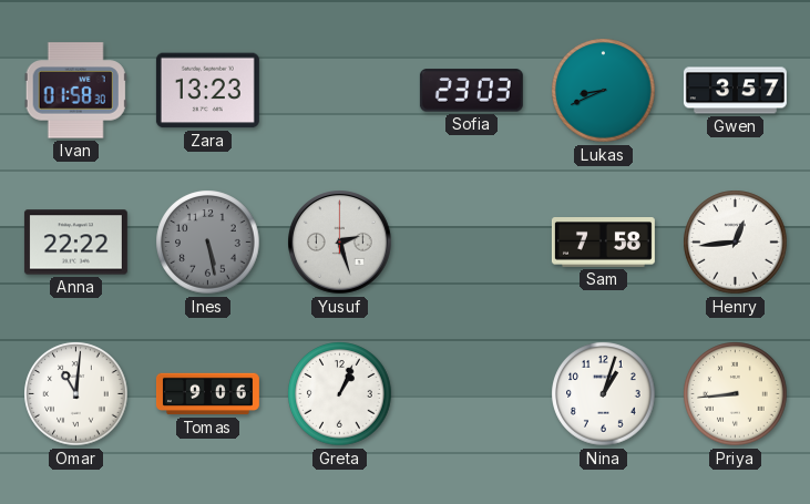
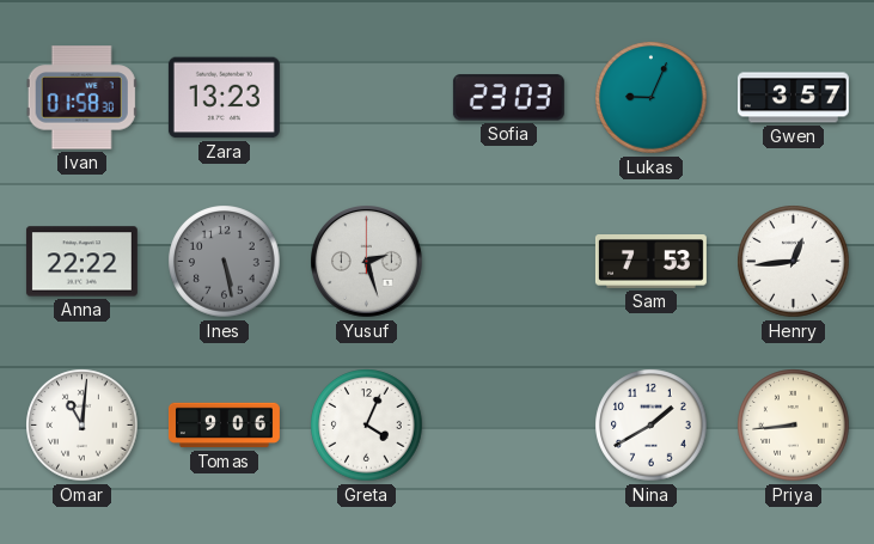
Lukas: 8:41 -> 9:04
Sam: 7:58 -> 7:53
Greta: 1:04 -> 4:04
Nina: 1:03 -> 1:40
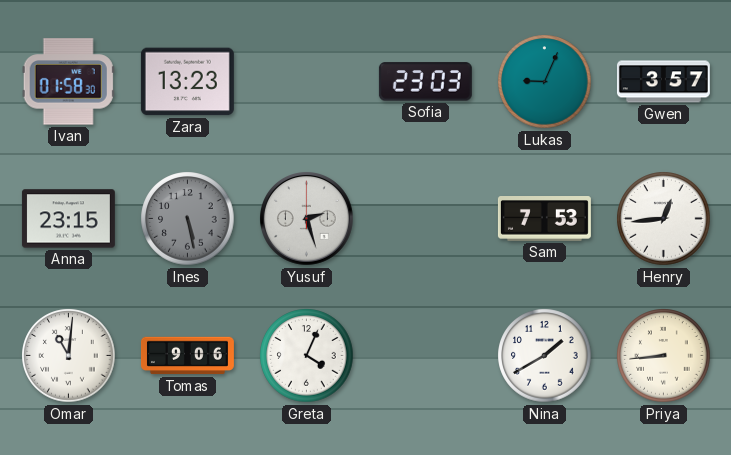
Anna: 22:22 -> 23:15
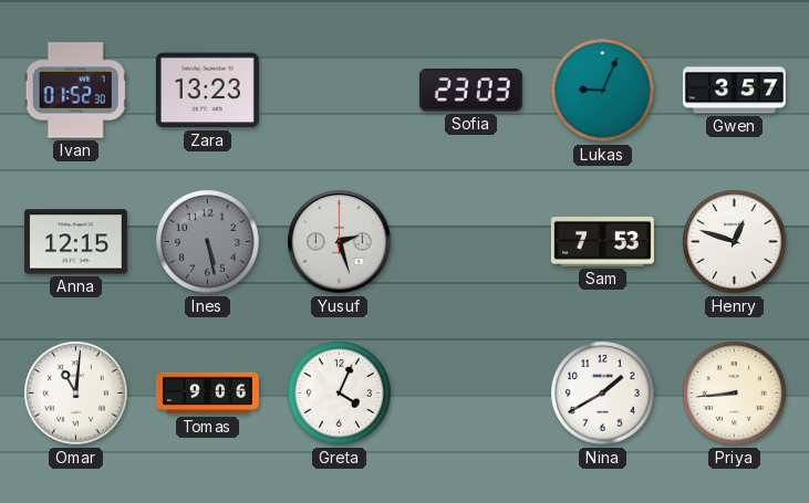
Ivan: 01:58 -> 01:52
Anna: 23:15 -> 12:15
Henry: 12:44 -> 12:48
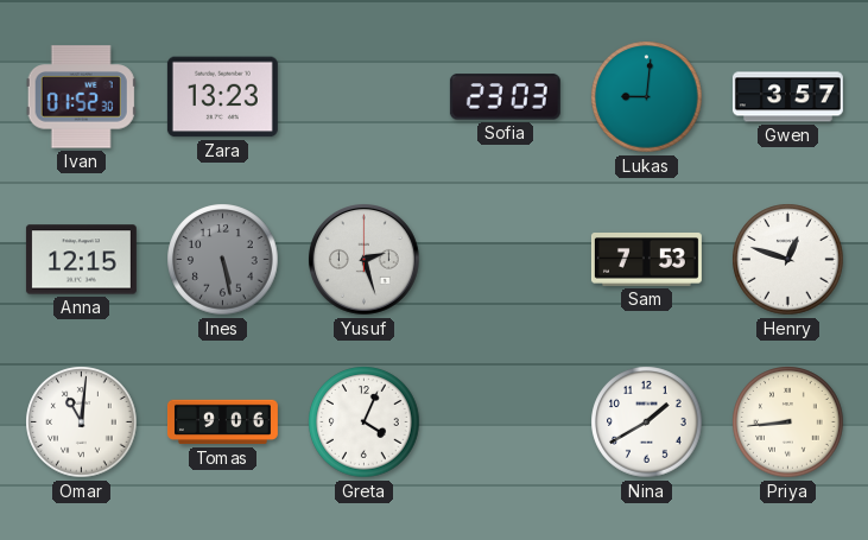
Lukas: 9:04 -> 9:01
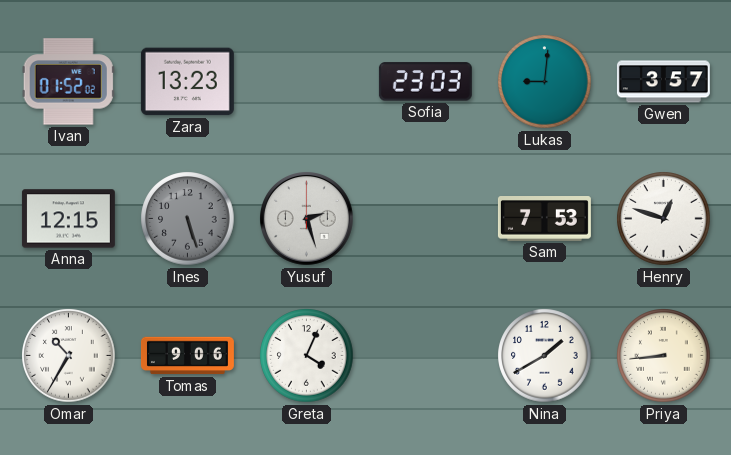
Ivan: 01:52:30 -> 01:52:02
Ines: 5:28 -> 5:27
Omar: 11:01 -> 10:35
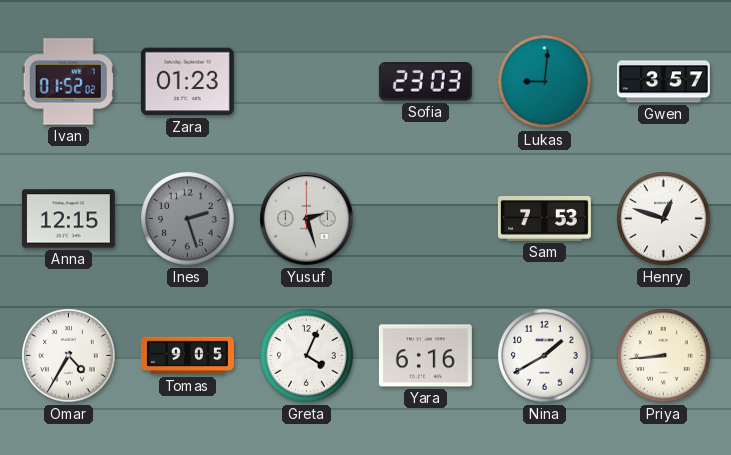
Zara: 13:23 -> 01:23
Ines: 5:27 -> 2:27
Omar: 10:35 -> 4:35
Tomas: 9:06 -> 9:05
Yara: none -> 6:16
